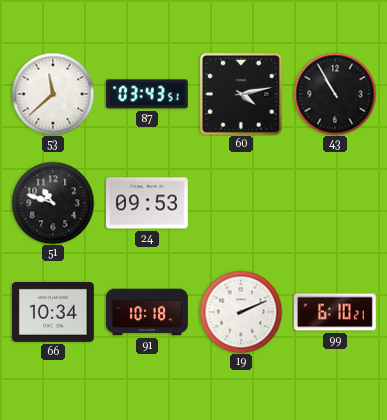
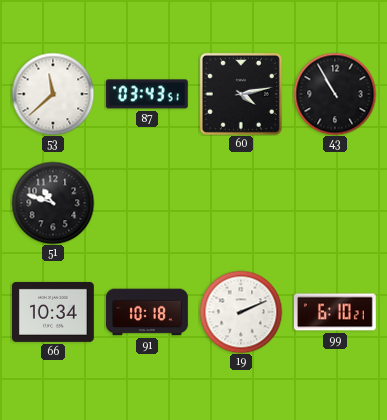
24: 09:53 -> none
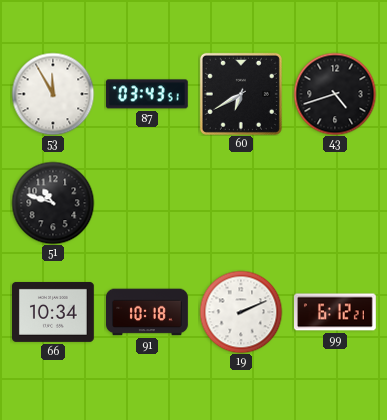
53: 11:38 -> 11:55
60: 4:13 -> 6:40
43: 10:55 -> 4:42
99: 6:10 -> 6:12
